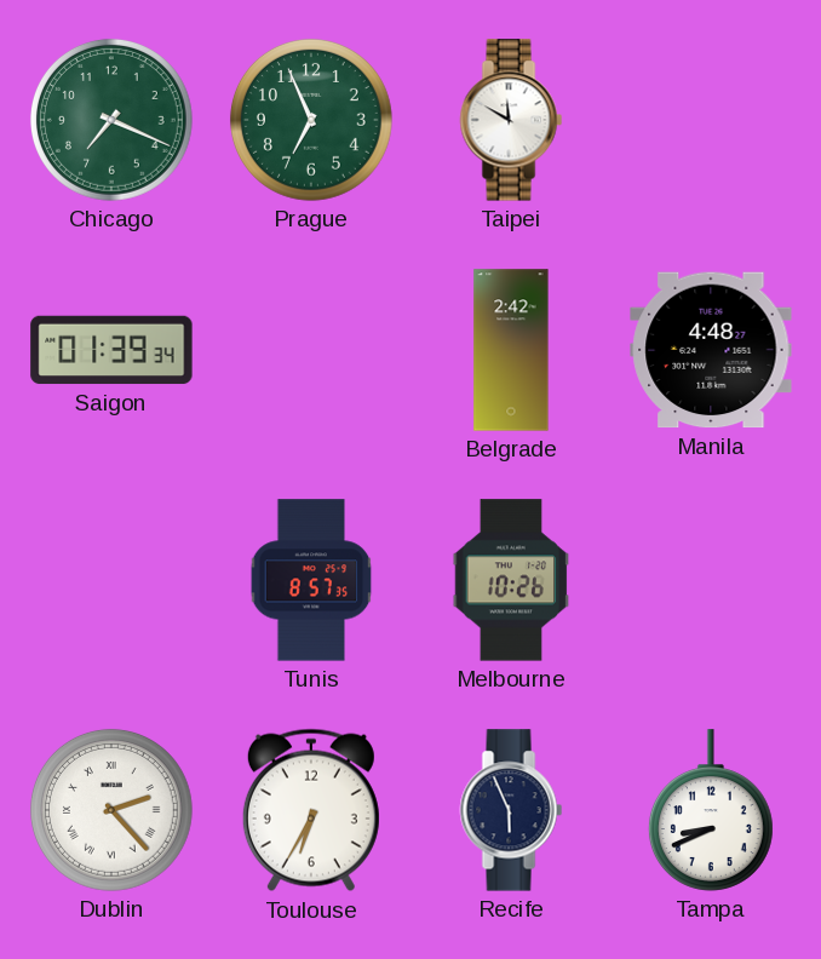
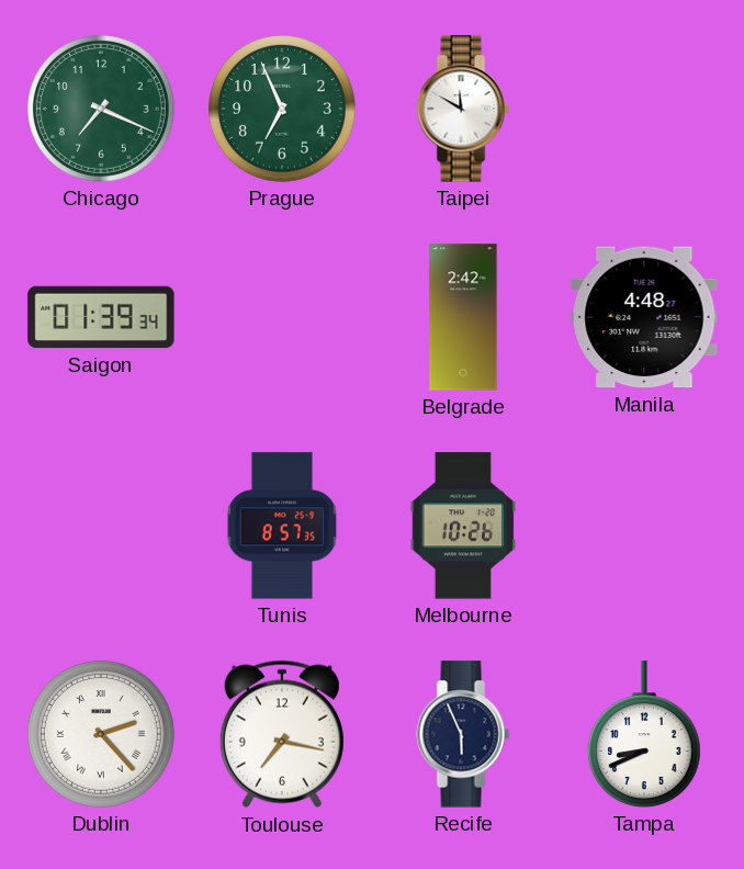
Toulouse: 6:35 -> 7:17
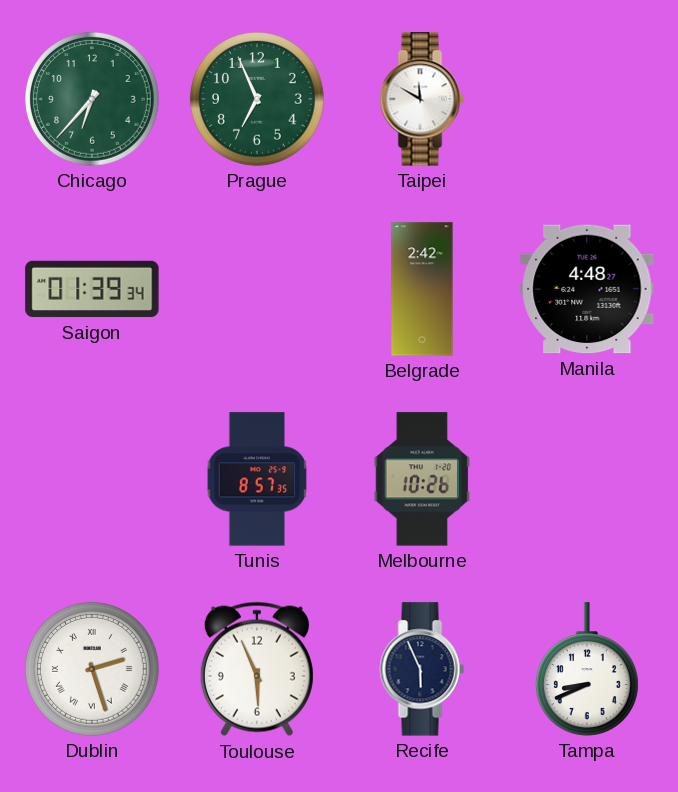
Chicago: 7:19 -> 6:37
Dublin: 2:23 -> 2:27
Toulouse: 7:17 -> 5:56
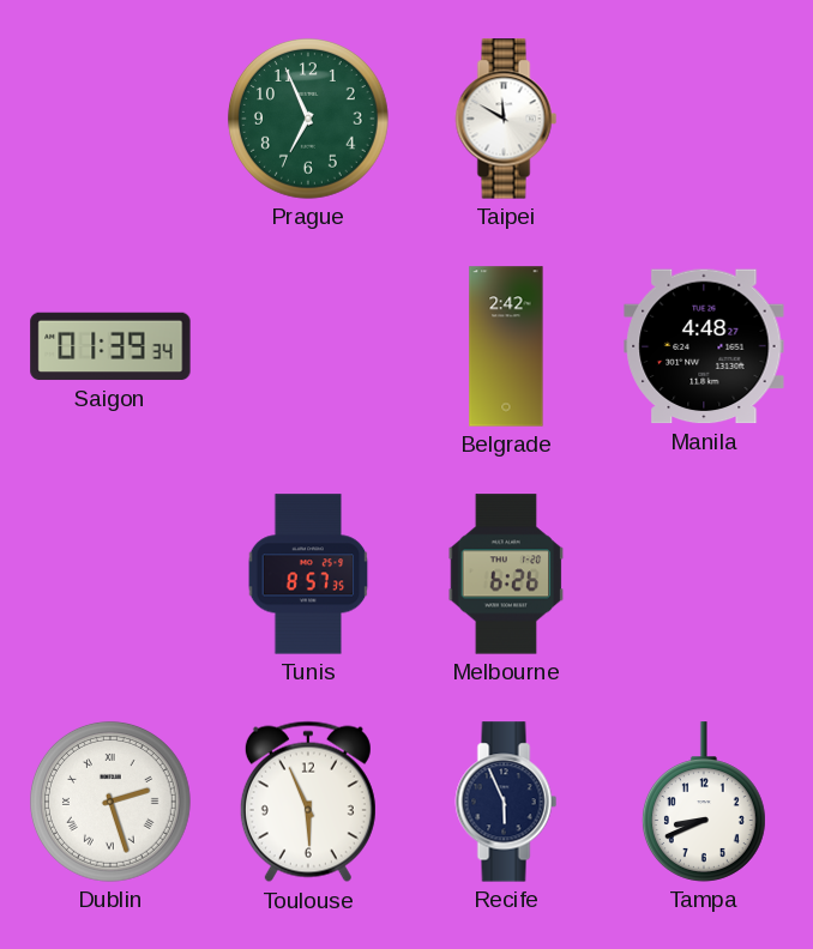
Chicago: 6:37 -> none
Melbourne: 10:26 -> 6:26
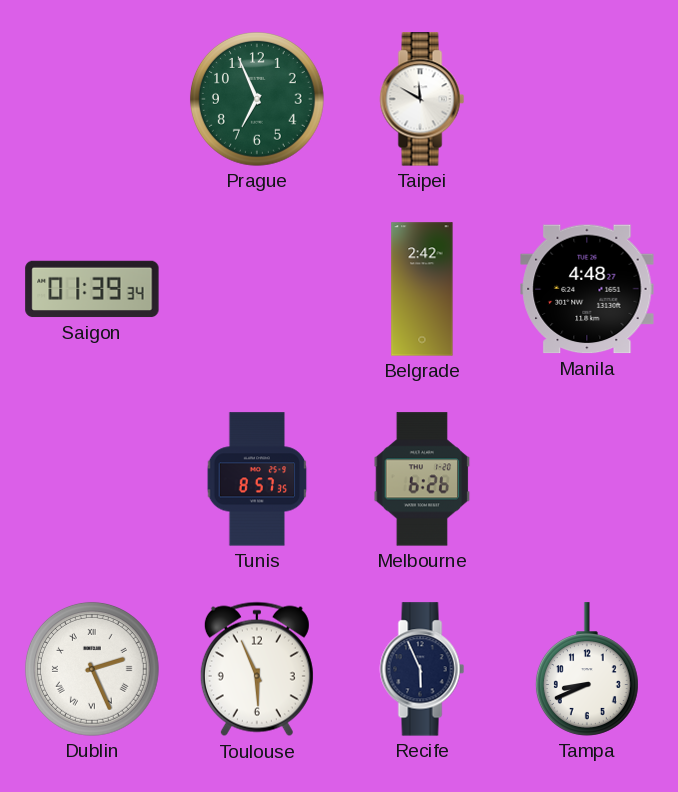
Dublin: 2:27 -> 2:26
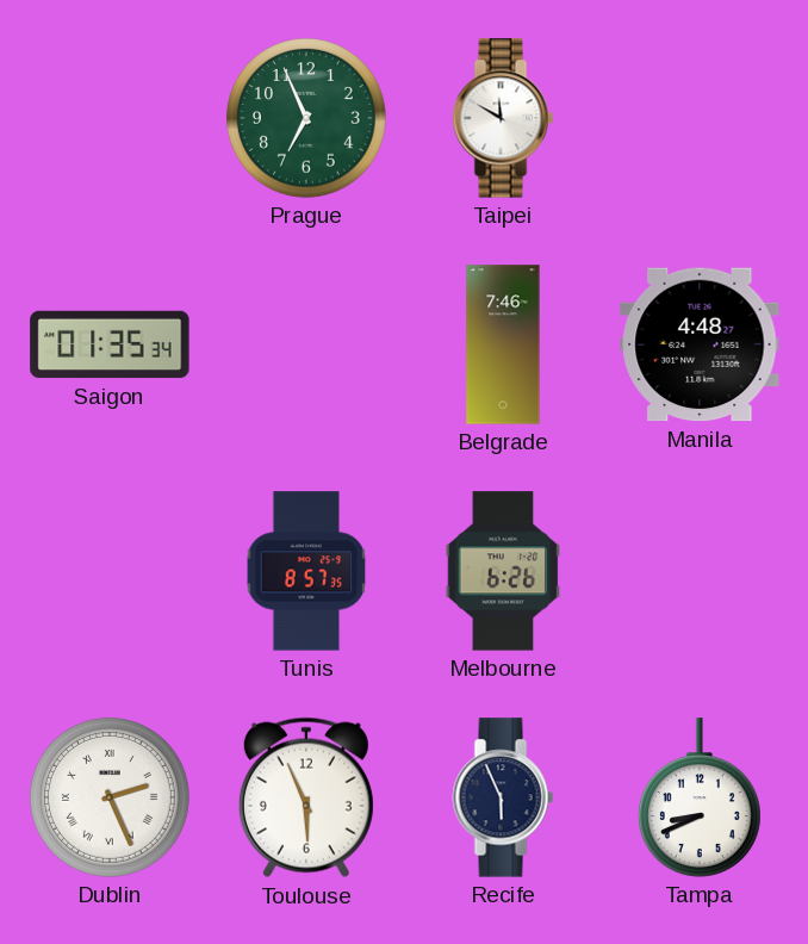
Saigon: 01:39 -> 01:35
Belgrade: 2:42 -> 7:46
